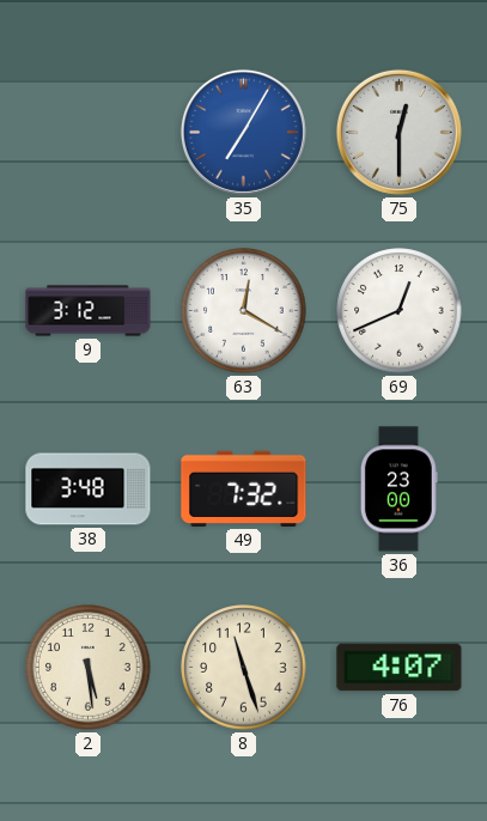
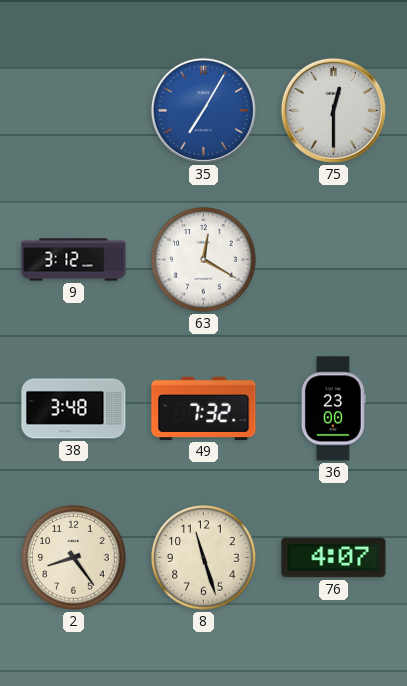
69: 12:41 -> none
2: 5:29 -> 8:24
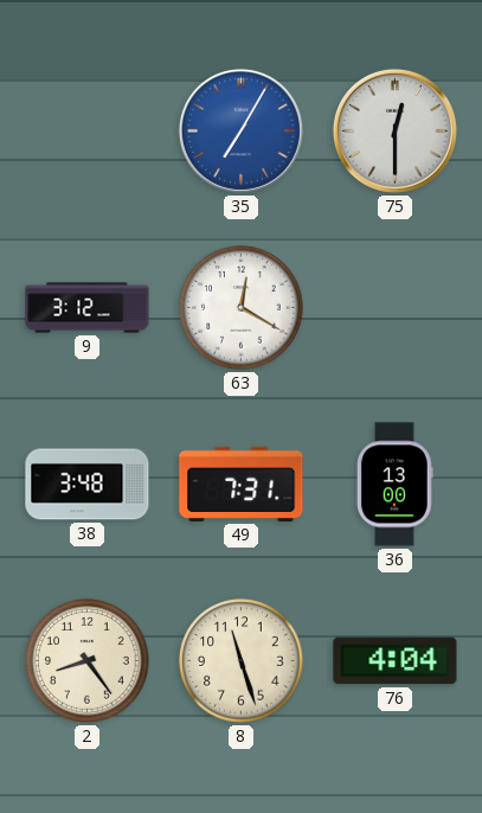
49: 7:32 -> 7:31
36: 23:00 -> 13:00
76: 4:07 -> 4:04
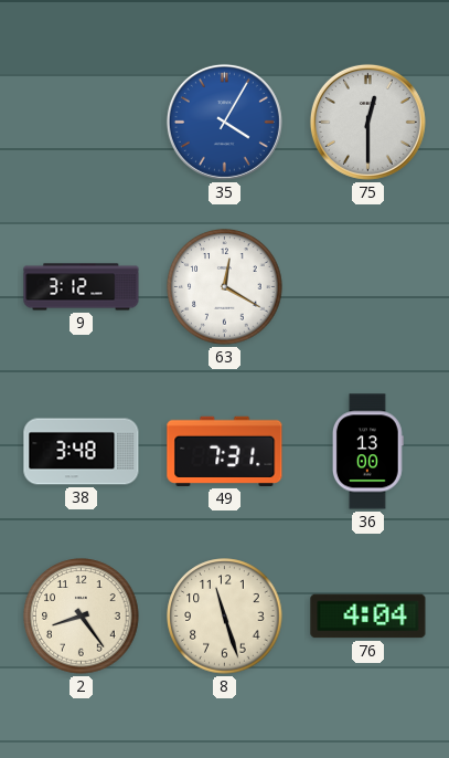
35: 7:05 -> 4:05
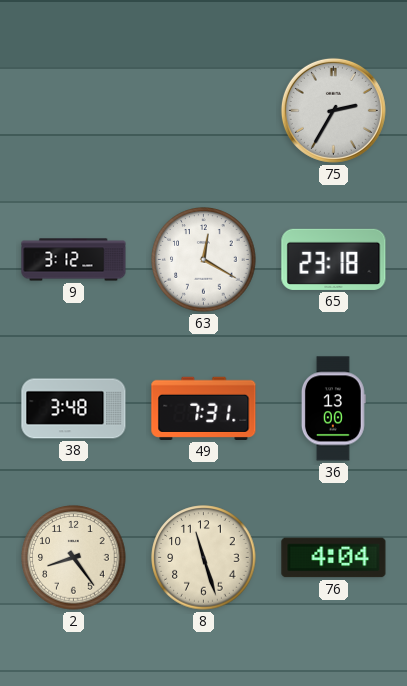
35: 4:05 -> none
75: 12:30 -> 2:35
65: none -> 23:18
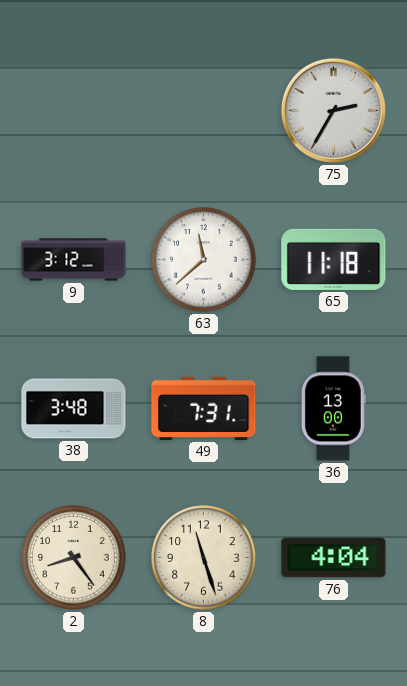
63: 12:20 -> 11:38
65: 23:18 -> 11:18
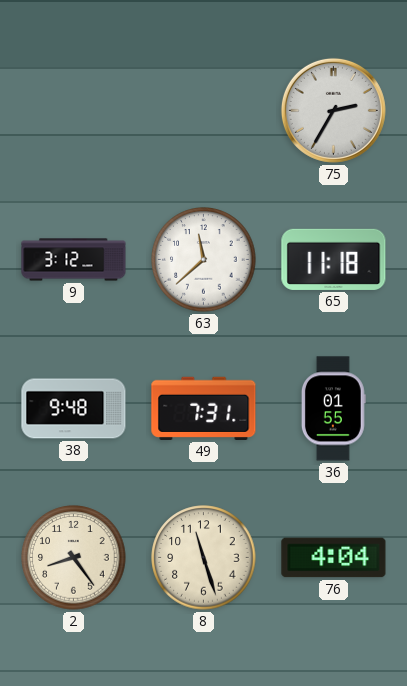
38: 3:48 -> 9:48
36: 13:00 -> 01:55
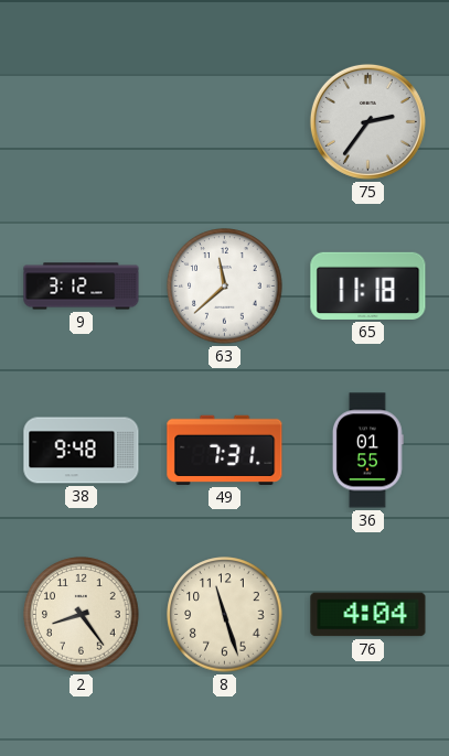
75: 2:35 -> 2:36
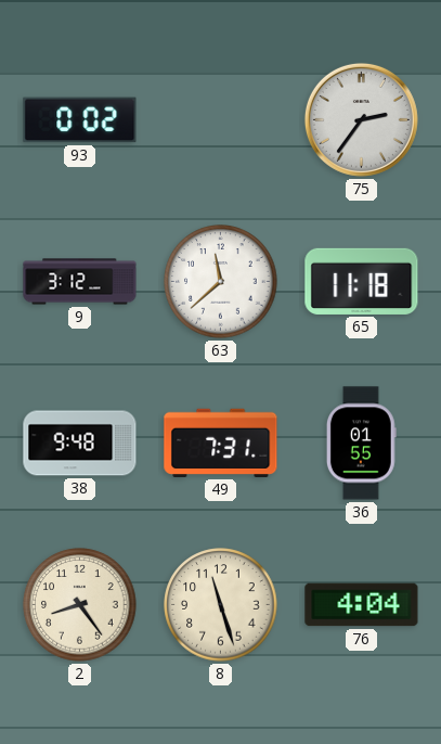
93: none -> 0:02
